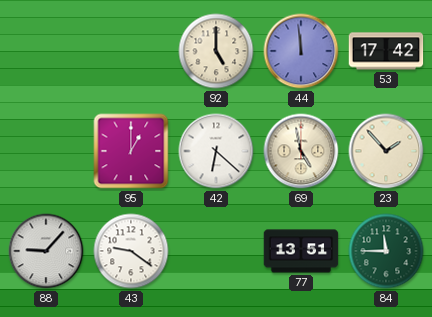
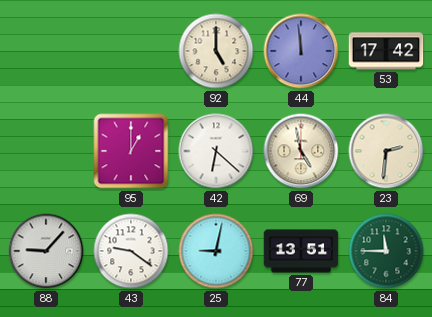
23: 1:53 -> 2:31
25: none -> 9:02
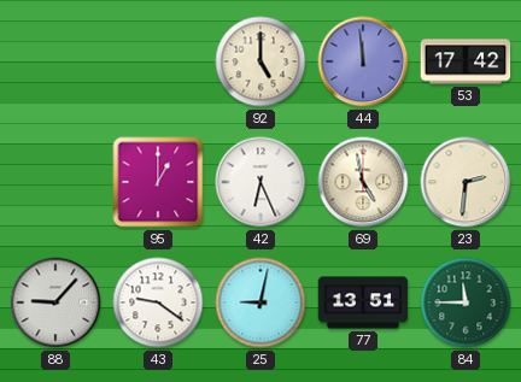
42: 6:22 -> 6:26
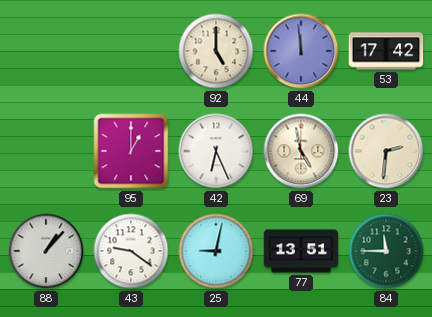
88: 9:07 -> 1:07
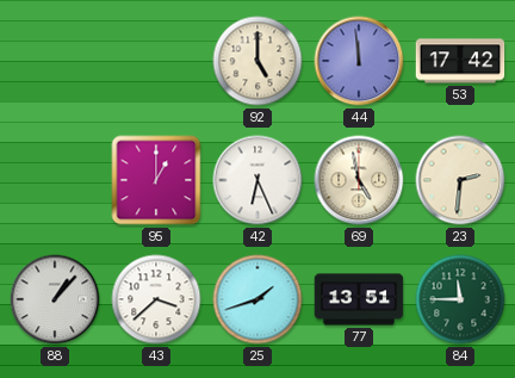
43: 9:21 -> 3:38
25: 9:02 -> 1:42
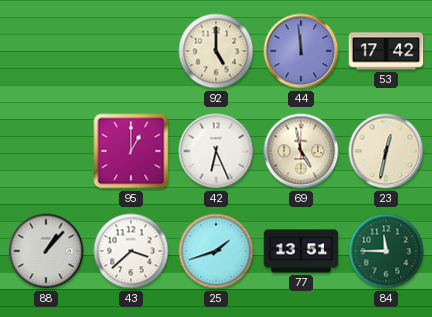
23: 2:31 -> 12:32
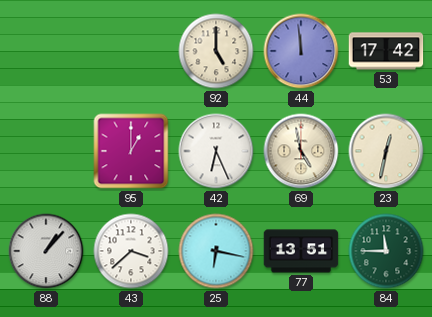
25: 1:42 -> 6:17
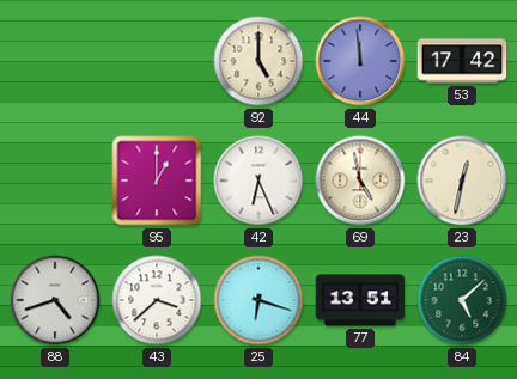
88: 1:07 -> 4:42
25: 6:17 -> 6:18
84: 11:45 -> 5:08
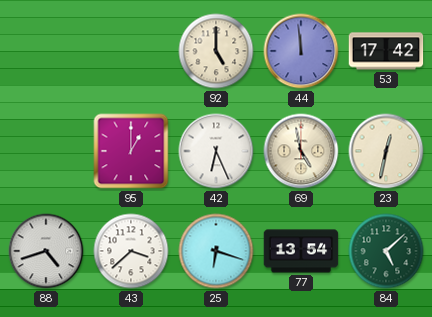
77: 13:51 -> 13:54
